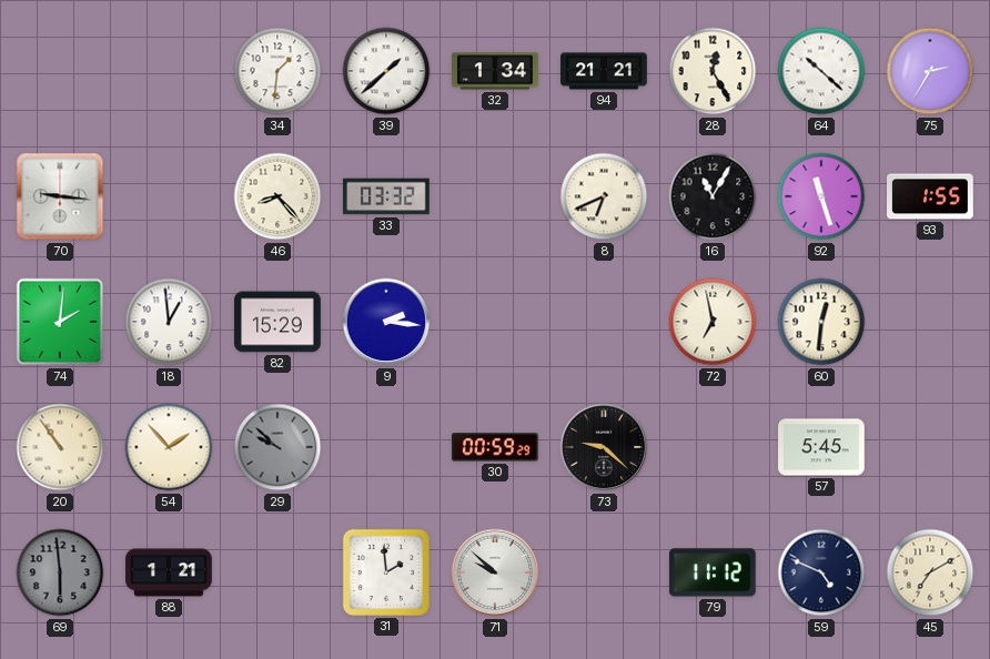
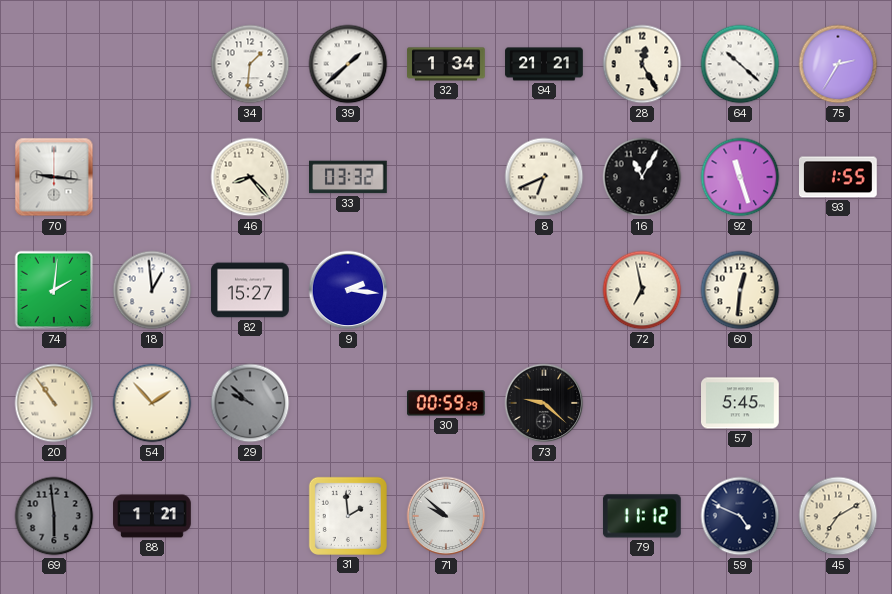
82: 15:29 -> 15:27
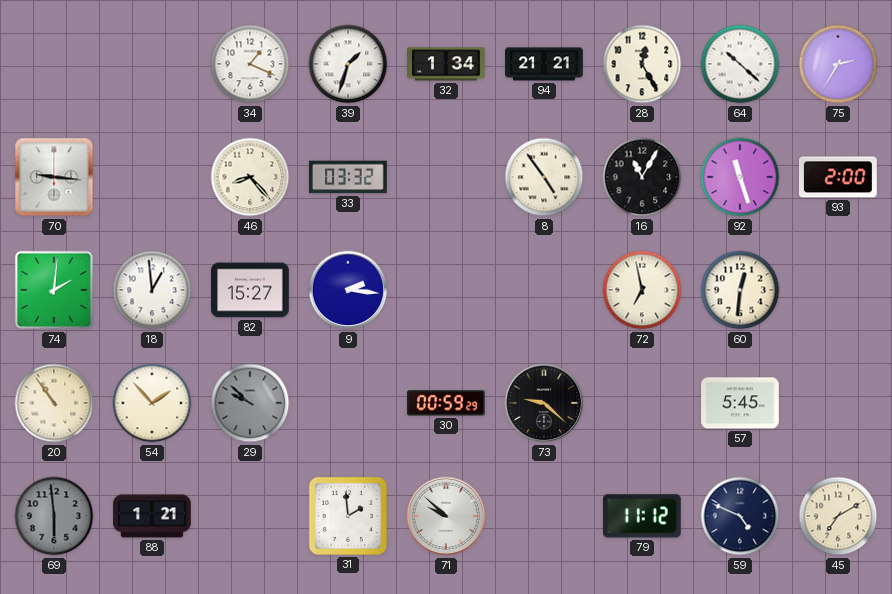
34: 1:31 -> 1:19
39: 1:38 -> 1:33
8: 6:41 -> 4:54
93: 1:55 -> 2:00
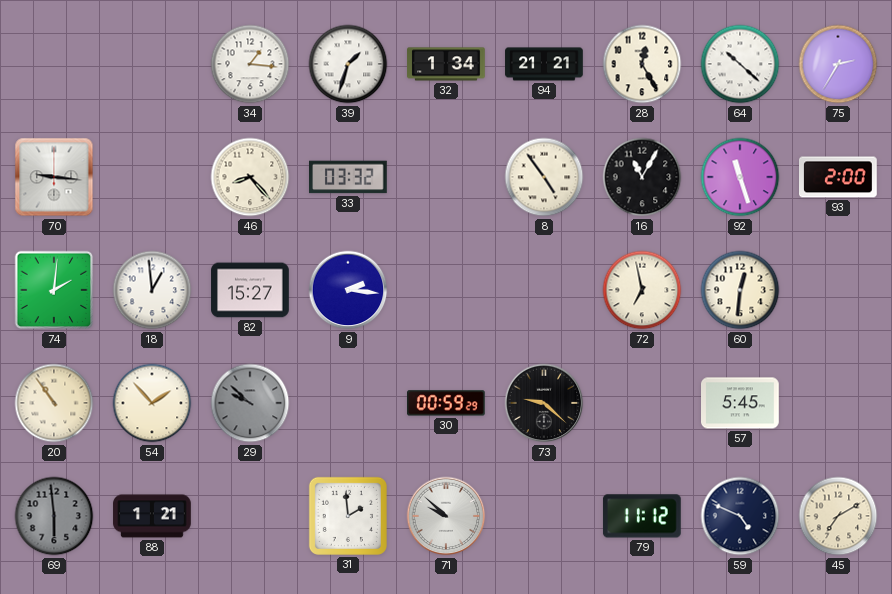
34: 1:19 -> 1:16
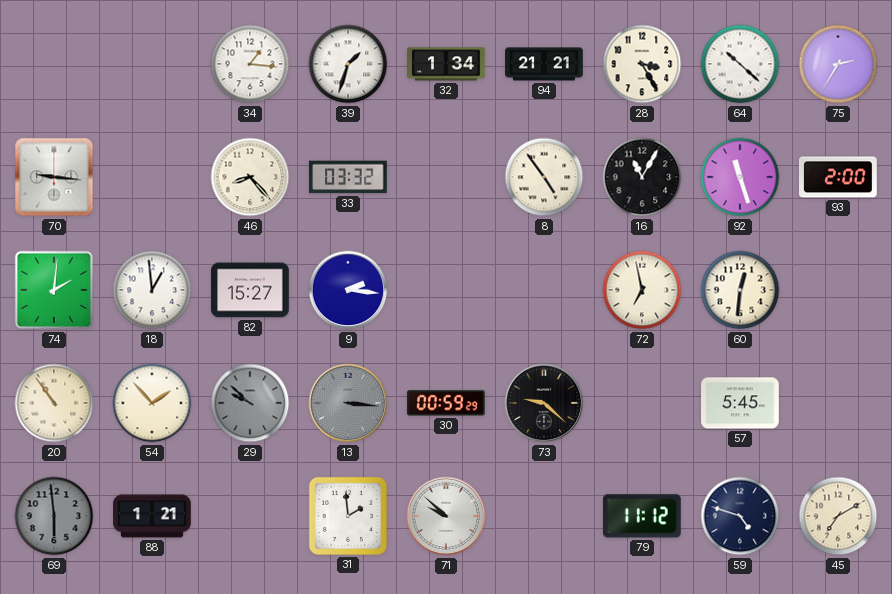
28: 12:25 -> 3:25
13: none -> 3:16
59: 4:49 -> 4:48
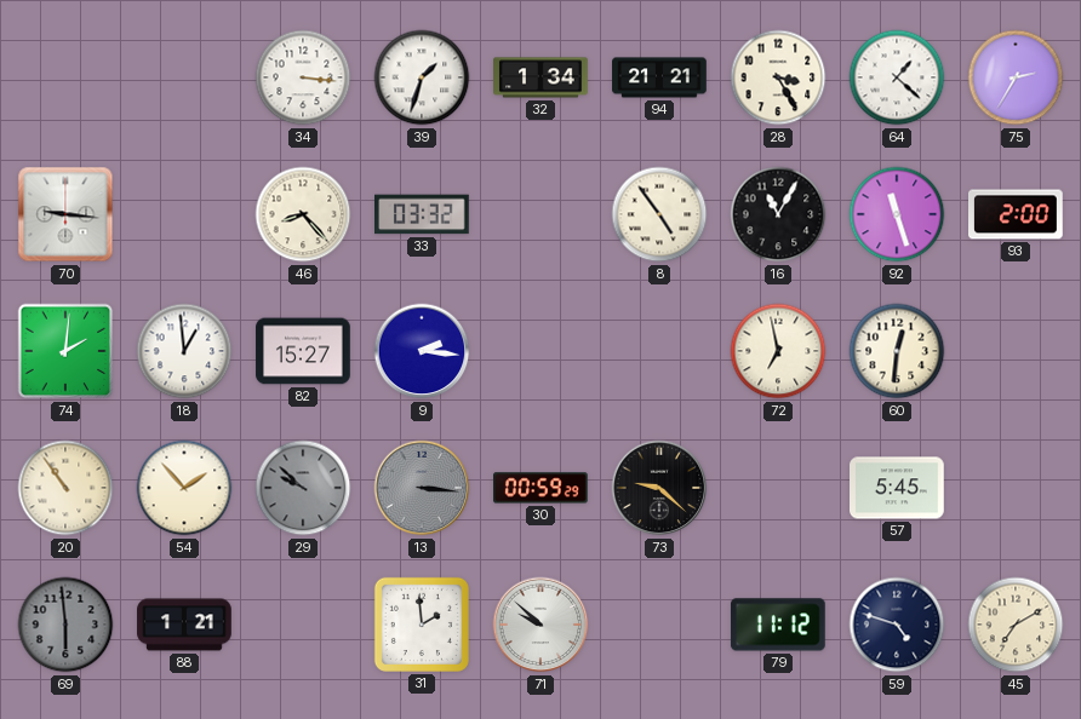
34: 1:16 -> 3:16
64: 10:22 -> 1:22
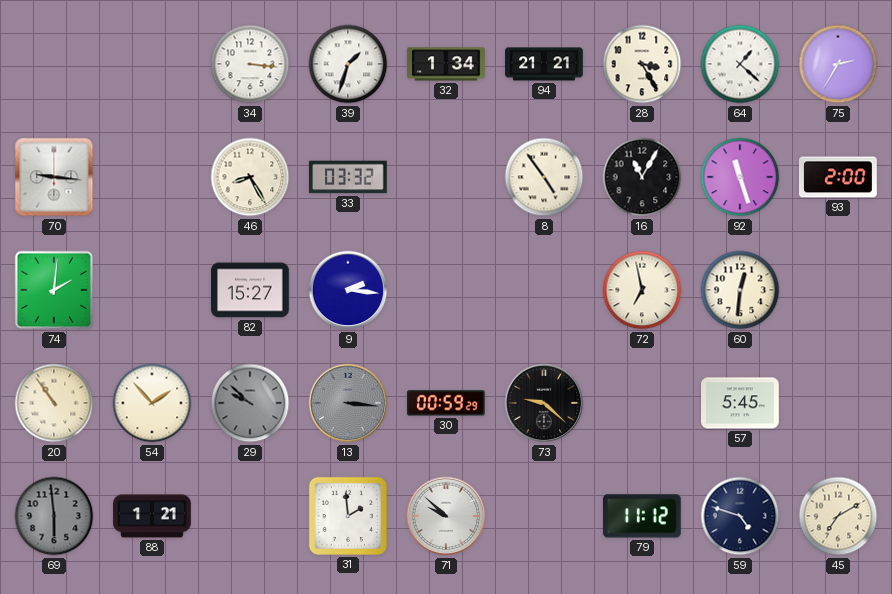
46: 8:23 -> 8:25
18: 12:59 -> none
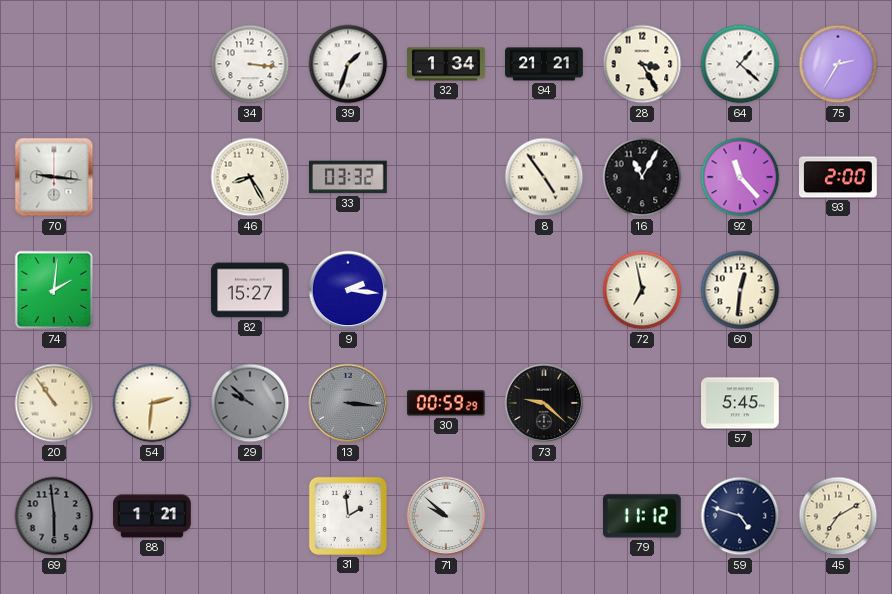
92: 11:27 -> 11:23
54: 1:53 -> 2:31
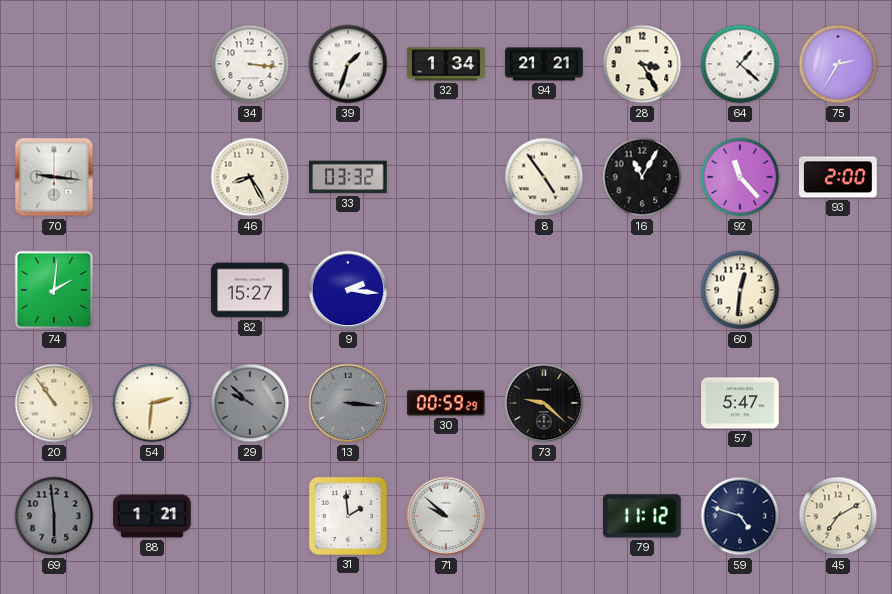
72: 6:58 -> none
57: 5:45 -> 5:47
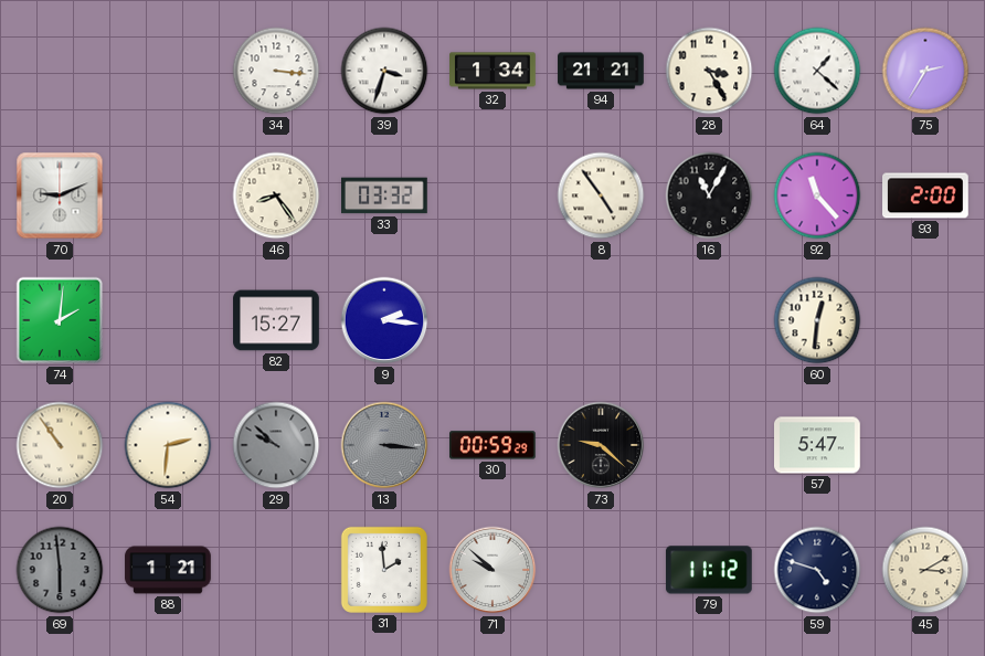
39: 1:33 -> 3:33
70: 9:16 -> 9:11
46: 8:25 -> 8:24
45: 7:10 -> 3:10
